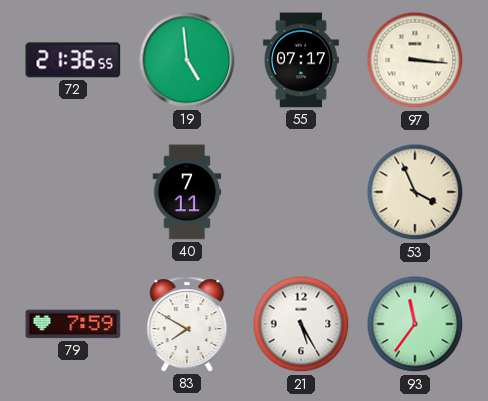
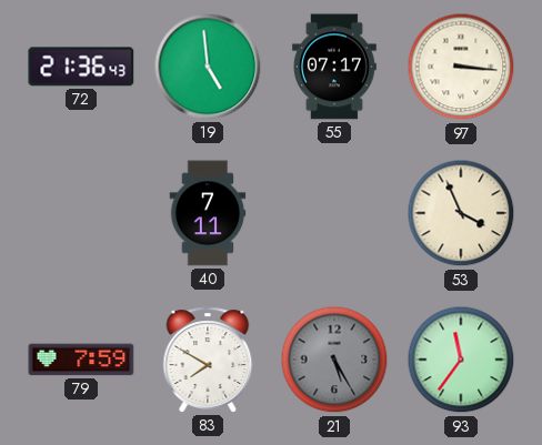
72: 21:36:55 -> 21:36:43
21 dial: white -> grey
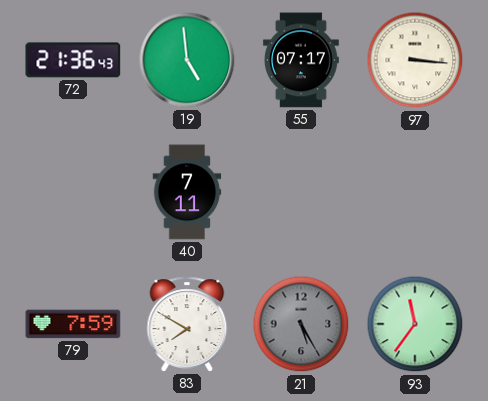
53: 3:56 -> none
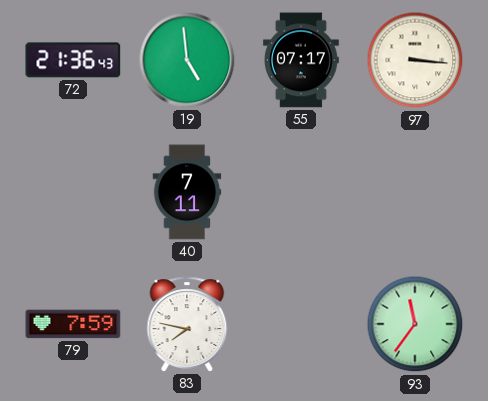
83: 7:50 -> 7:47
21: 5:25 -> none
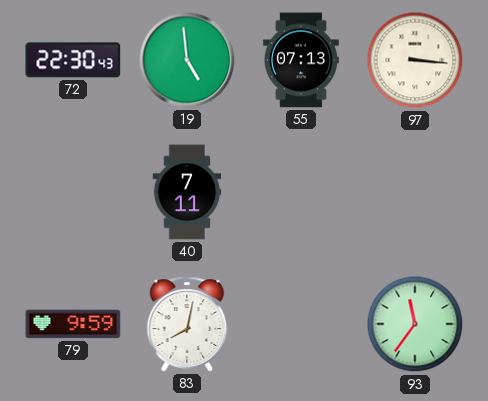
72: 21:36 -> 22:30
55: 07:17 -> 07:13
79: 7:59 -> 9:59
83: 7:47 -> 8:02
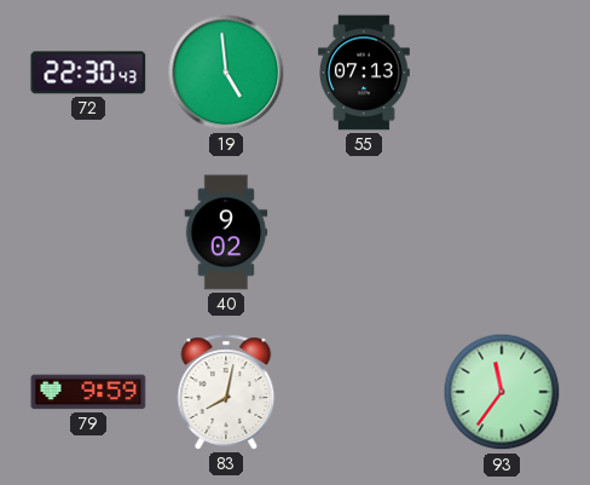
97: 3:16 -> none
40: 7:11 -> 9:02
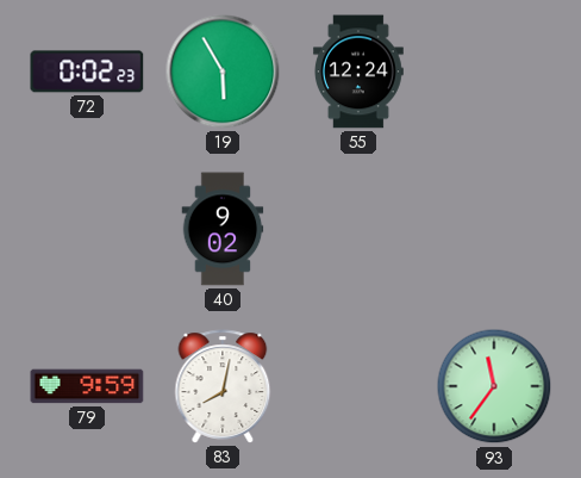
72: 22:30 -> 0:02
19: 4:59 -> 5:55
55: 07:13 -> 12:24
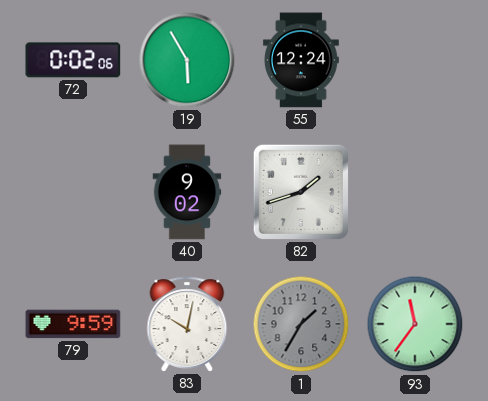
72: 0:02:23 -> 0:02:06
82: none -> 1:42
83: 8:02 -> 10:02
1: none -> 1:35
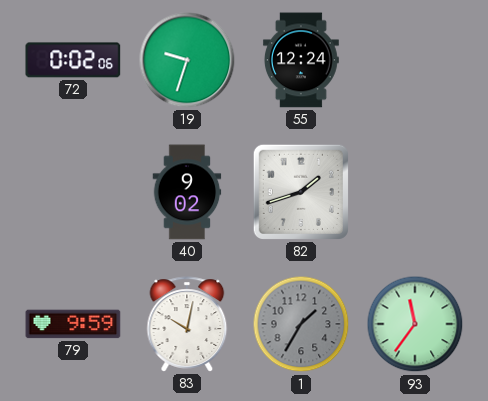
19: 5:55 -> 9:33
